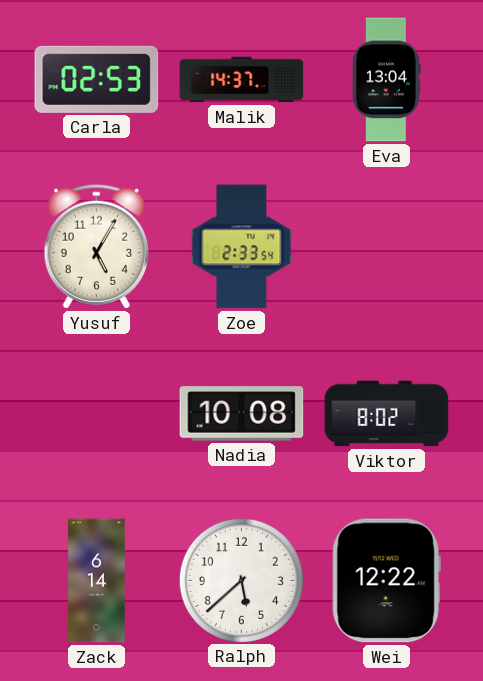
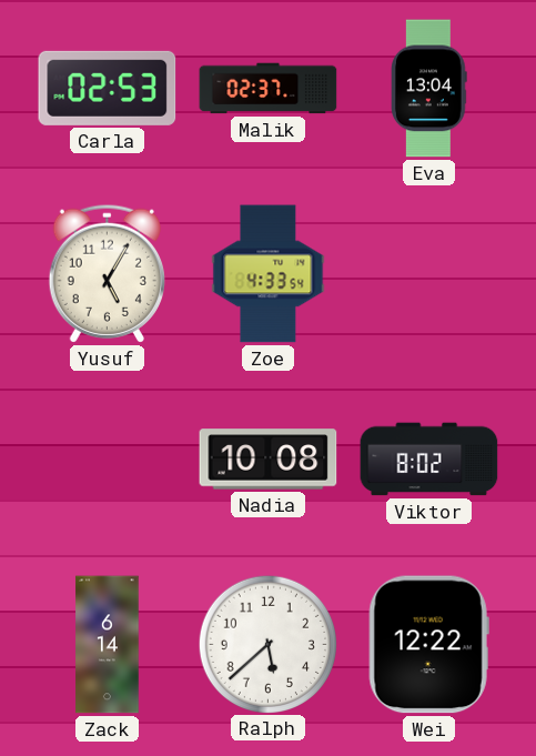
Malik: 14:37 -> 02:37
Zoe: 2:33 -> 4:33
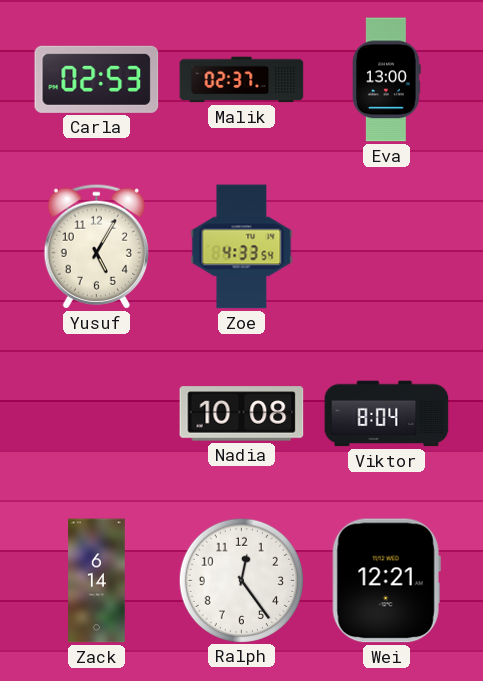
Eva: 13:04 -> 13:00
Viktor: 8:02 -> 8:04
Ralph: 5:38 -> 12:24
Wei: 12:22 -> 12:21
